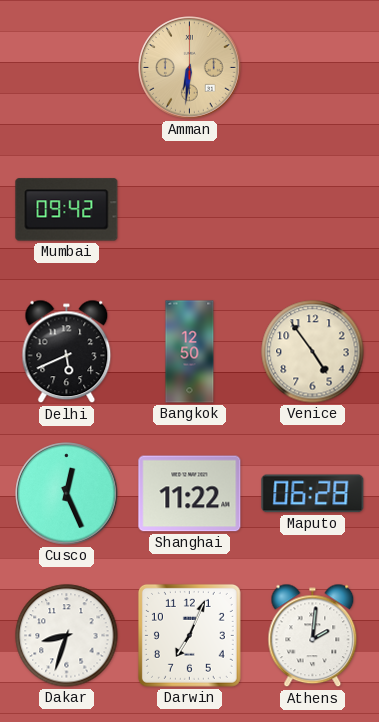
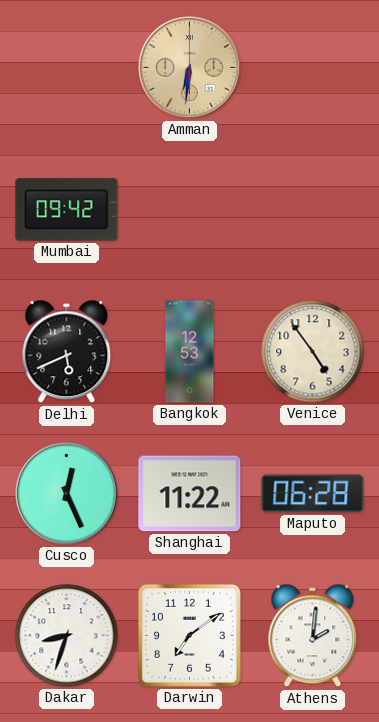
Bangkok: 12:50 -> 12:53
Darwin: 7:04 -> 7:09
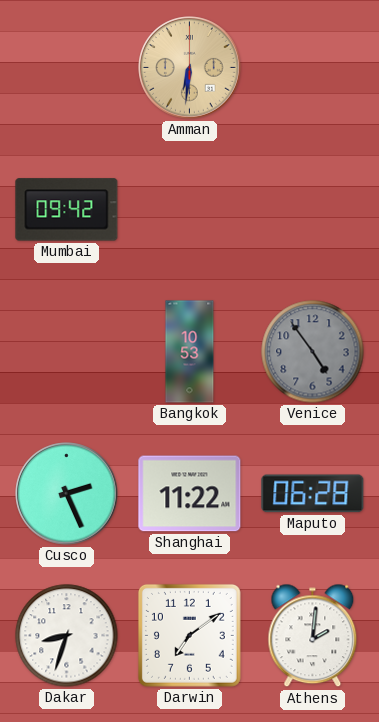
Delhi: 5:41 -> none
Bangkok: 12:53 -> 10:53
Venice dial: cream -> grey
Cusco: 12:26 -> 2:26
